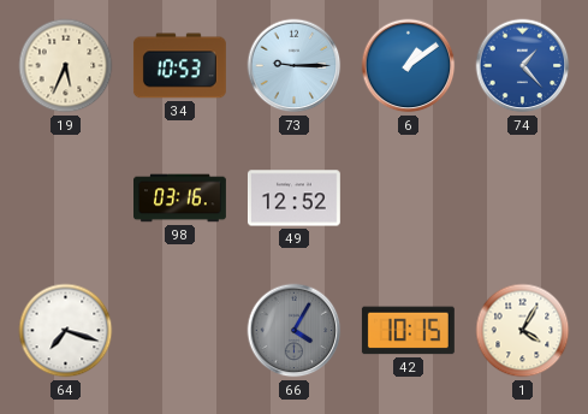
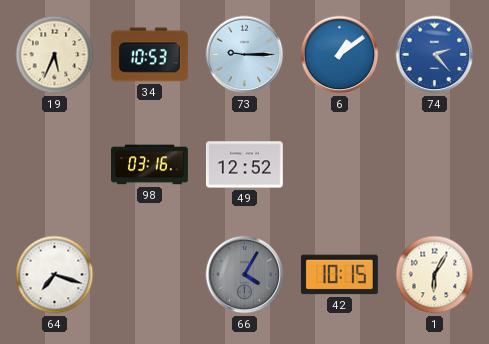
74: 1:23 -> 2:23
1: 4:05 -> 6:05
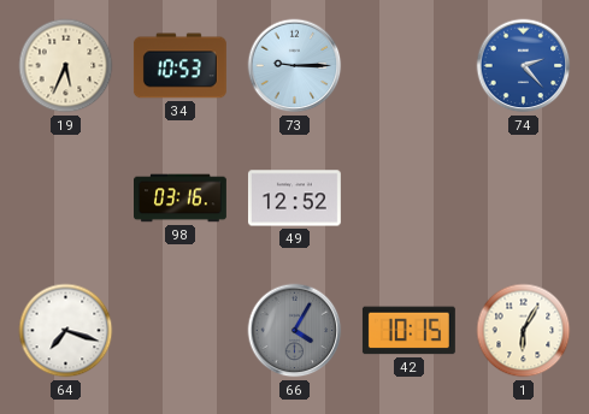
6: 1:09 -> none
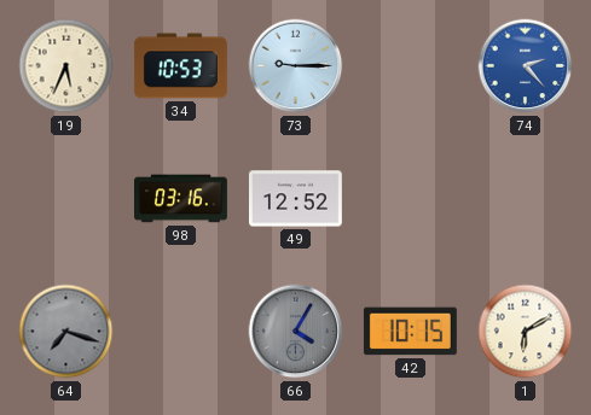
64 dial: white -> grey
1: 6:05 -> 6:10
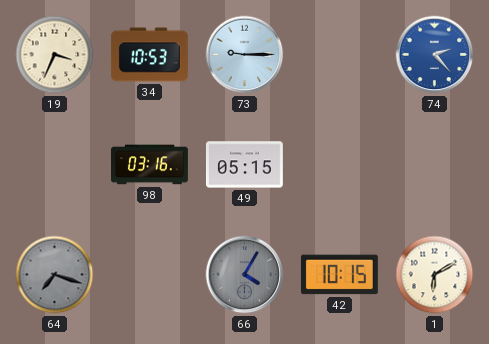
19: 5:34 -> 3:34
49: 12:52 -> 05:15
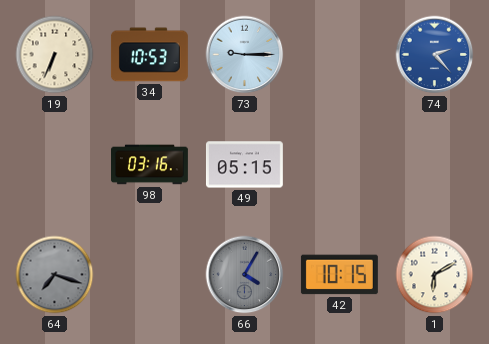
19: 3:34 -> 6:34
